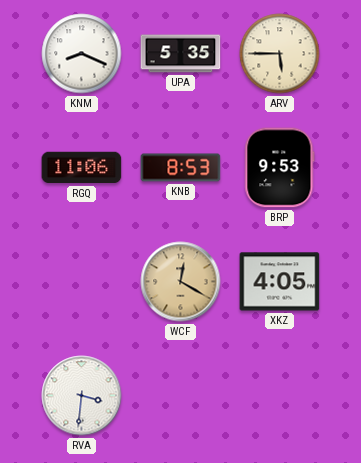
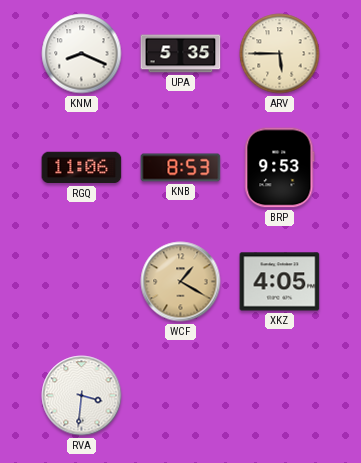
WCF: 12:20 -> 1:20
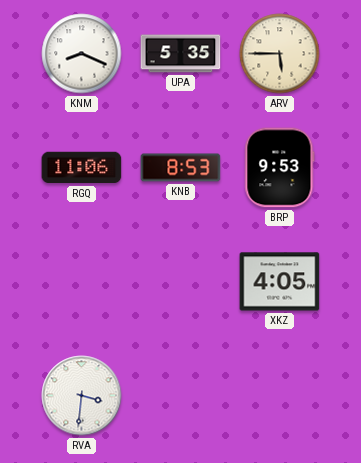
WCF: 1:20 -> none
